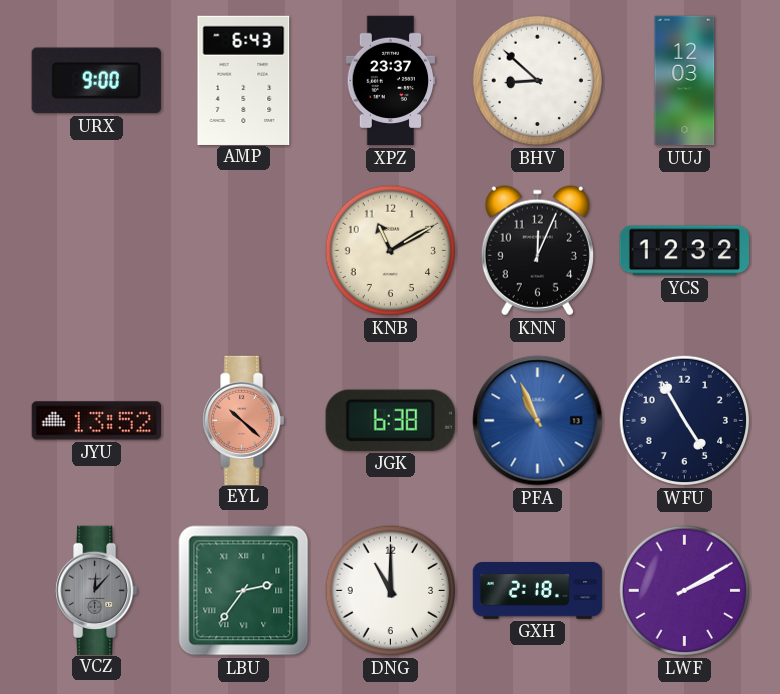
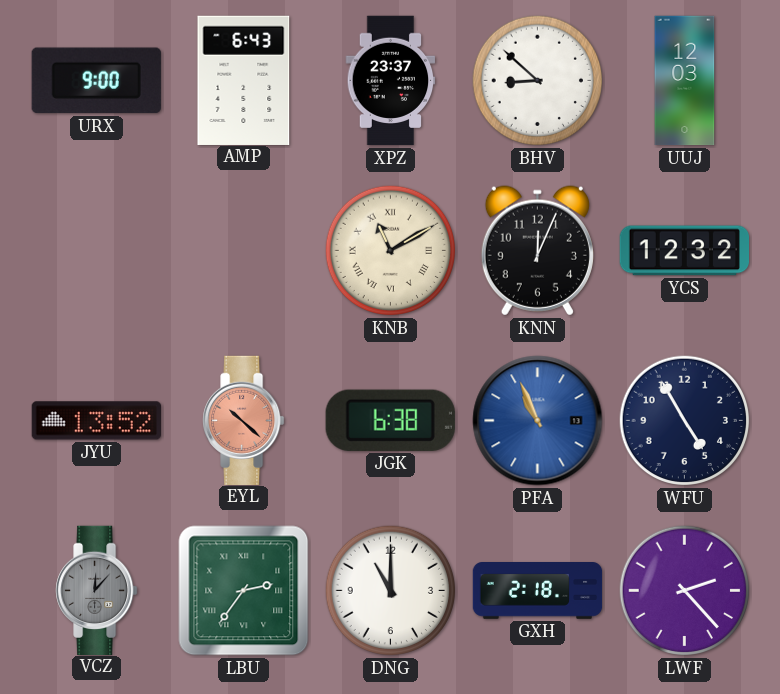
KNB numerals: Arabic -> Roman
LWF: 2:10 -> 2:23
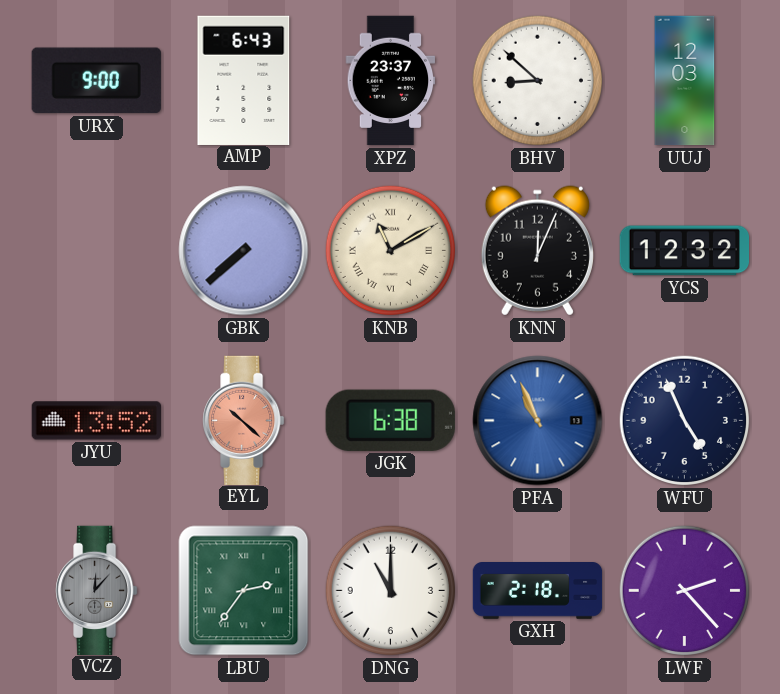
GBK: none -> 7:38
WFU: 4:55 -> 4:56
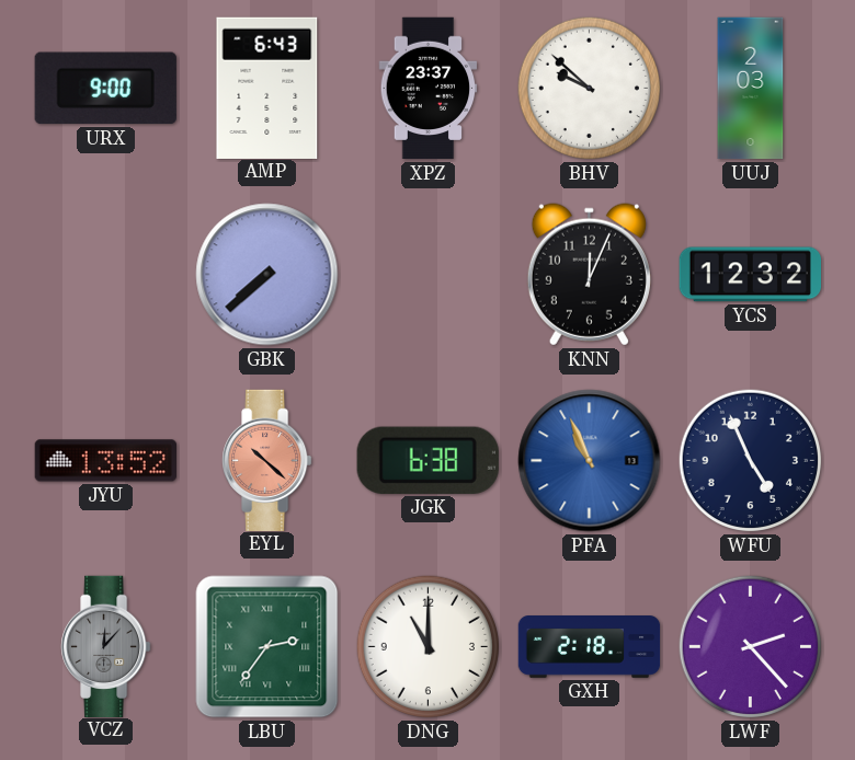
BHV: 8:52 -> 9:52
UUJ: 12:03 -> 2:03
KNB: 11:10 -> none
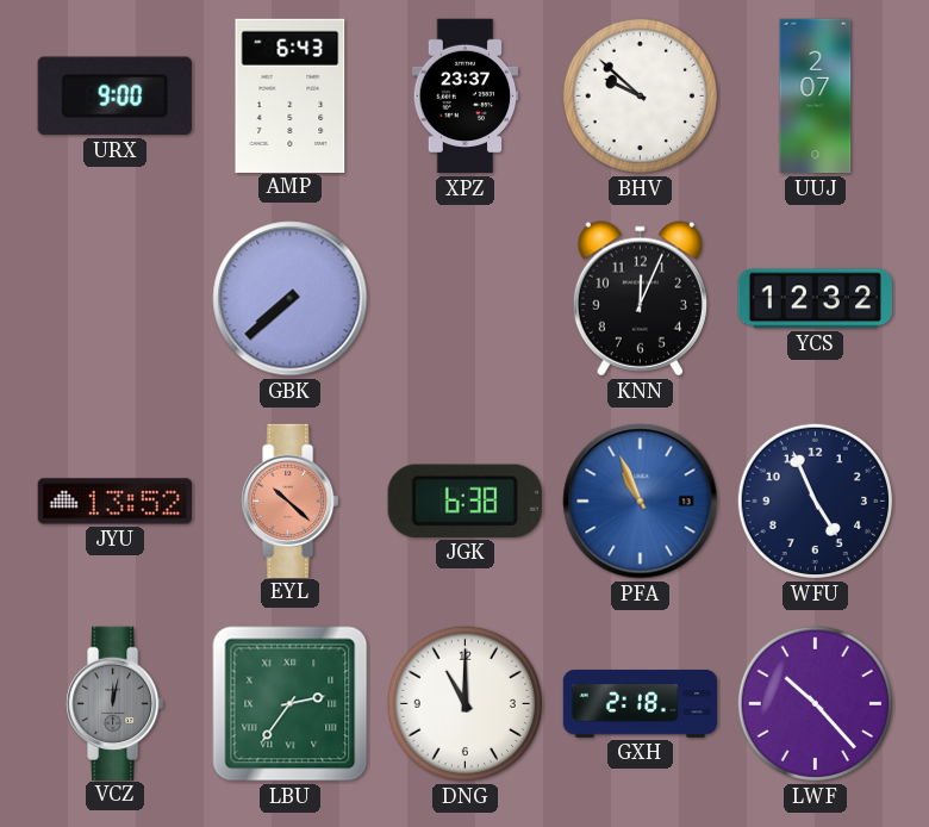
UUJ: 2:03 -> 2:07
VCZ: 12:07 -> 12:02
LWF: 2:23 -> 10:23
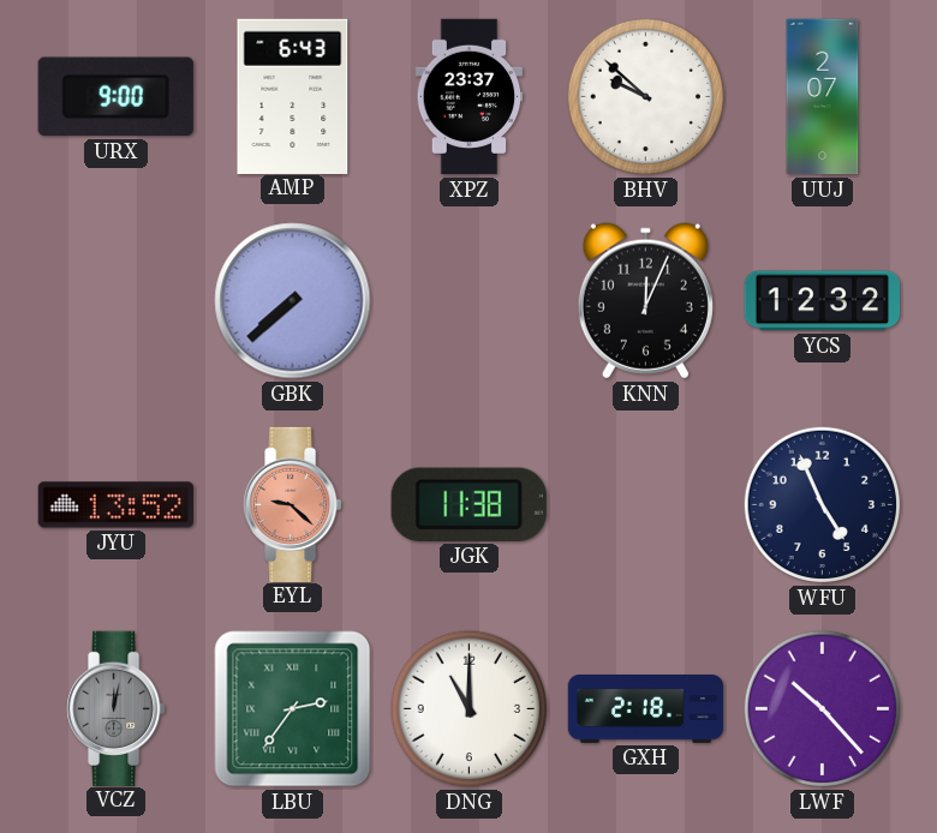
EYL: 10:22 -> 9:22
JGK: 6:38 -> 11:38
PFA: 10:56 -> none
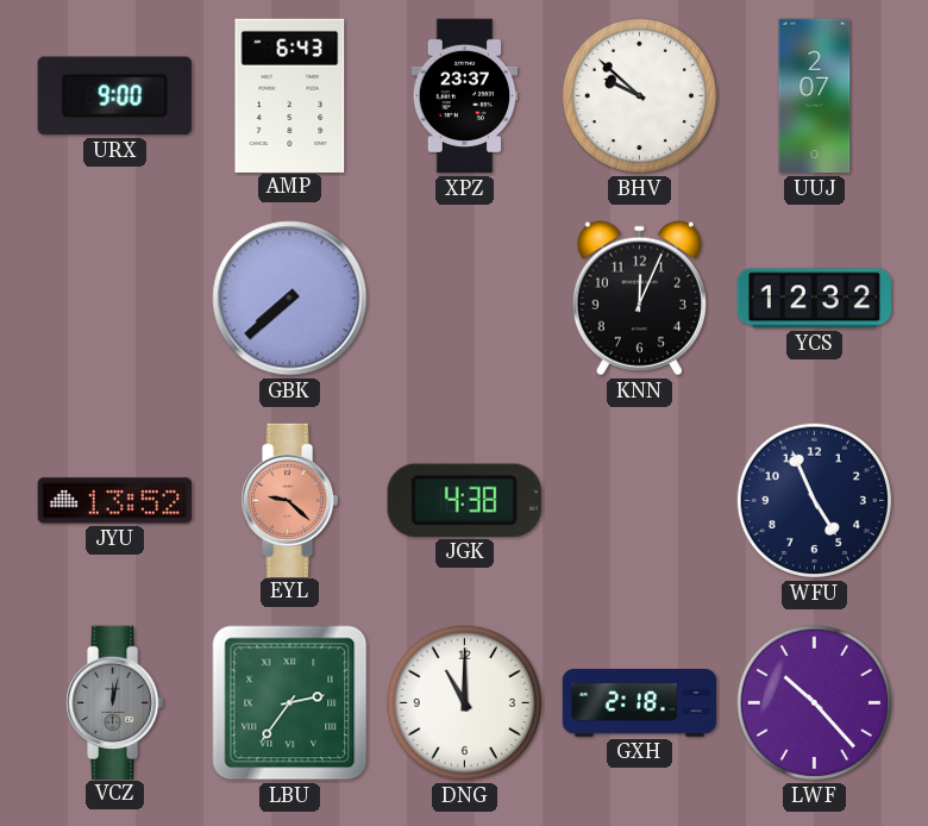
JGK: 11:38 -> 4:38
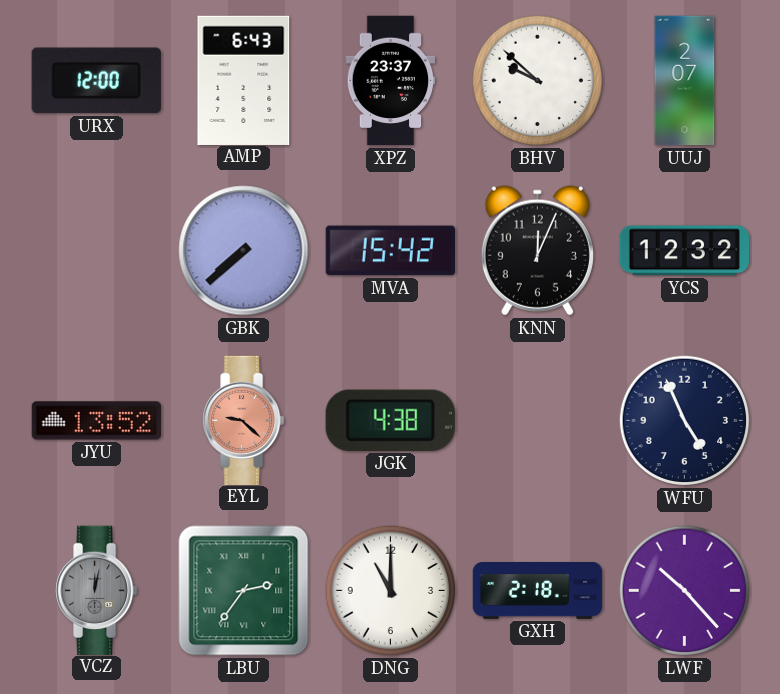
URX: 9:00 -> 12:00
MVA: none -> 15:42
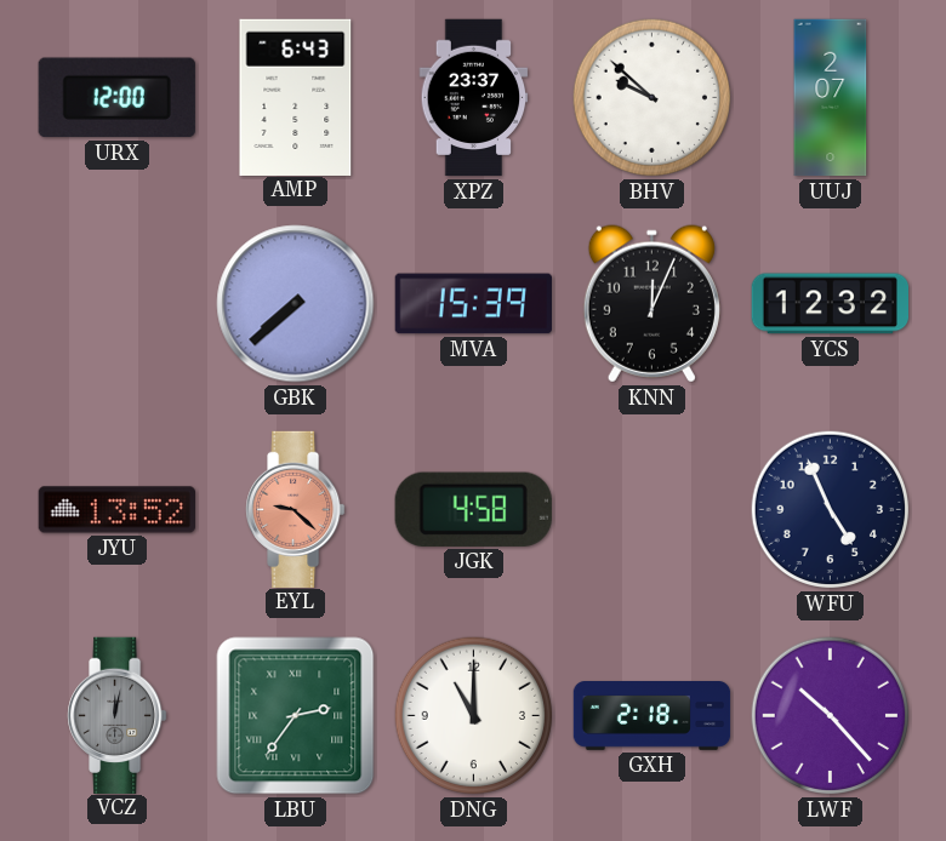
MVA: 15:42 -> 15:39
JGK: 4:38 -> 4:58
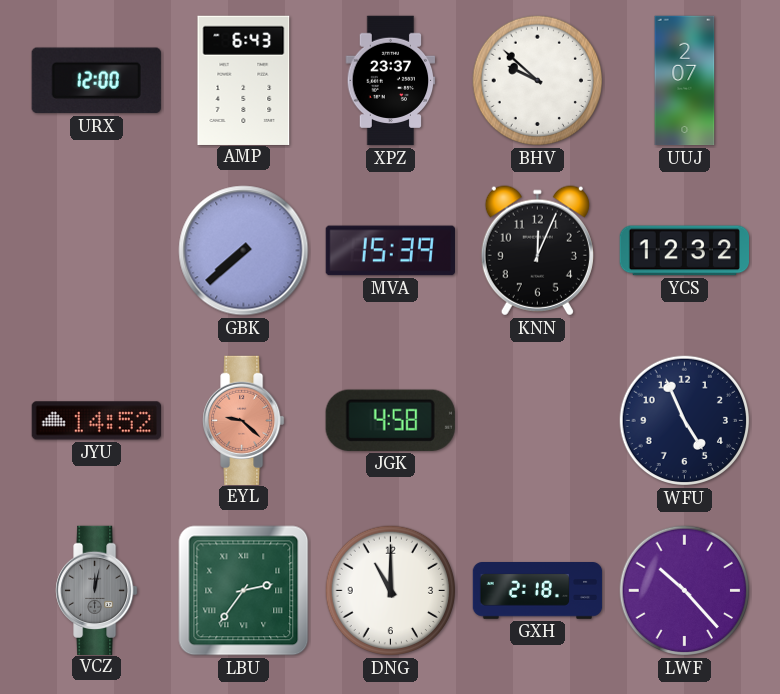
JYU: 13:52 -> 14:52
